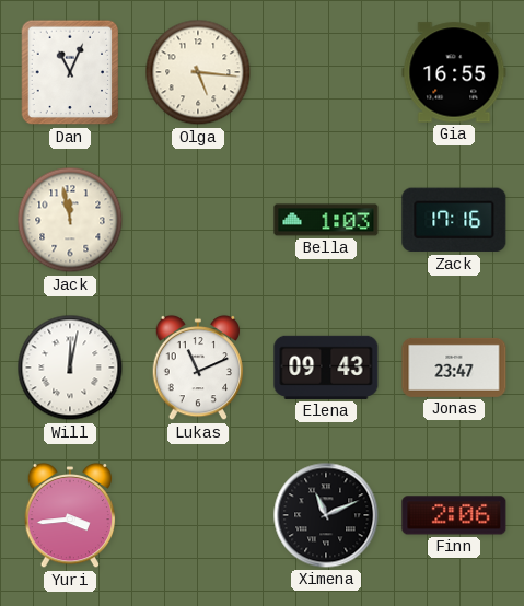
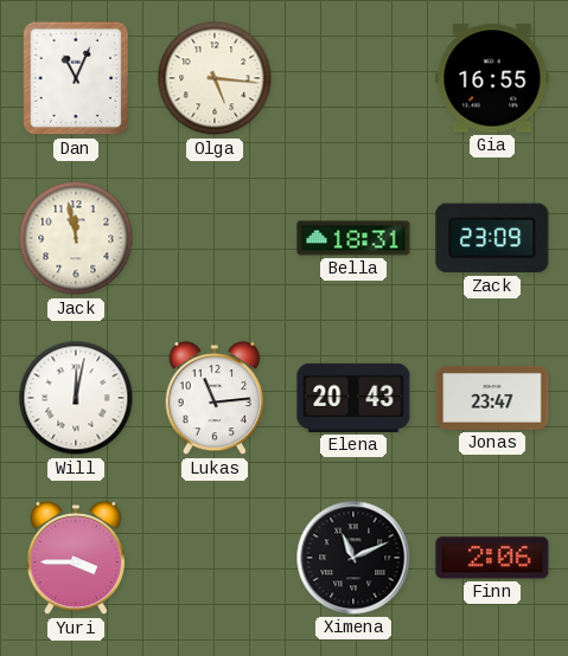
Bella: 1:03 -> 18:31
Zack: 17:16 -> 23:09
Lukas: 11:11 -> 11:14
Elena: 09:43 -> 20:43
Yuri: 3:44 -> 3:45
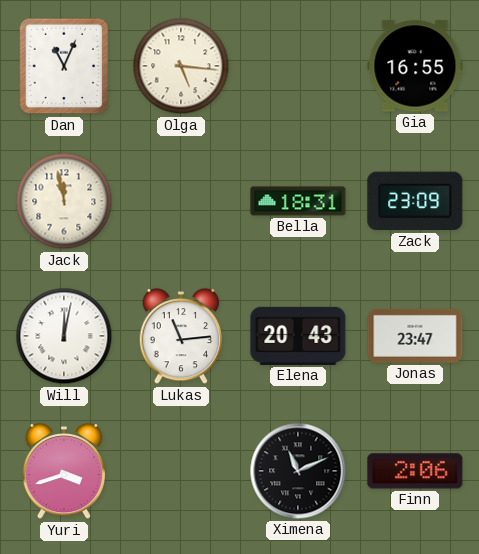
Yuri: 3:45 -> 3:42
